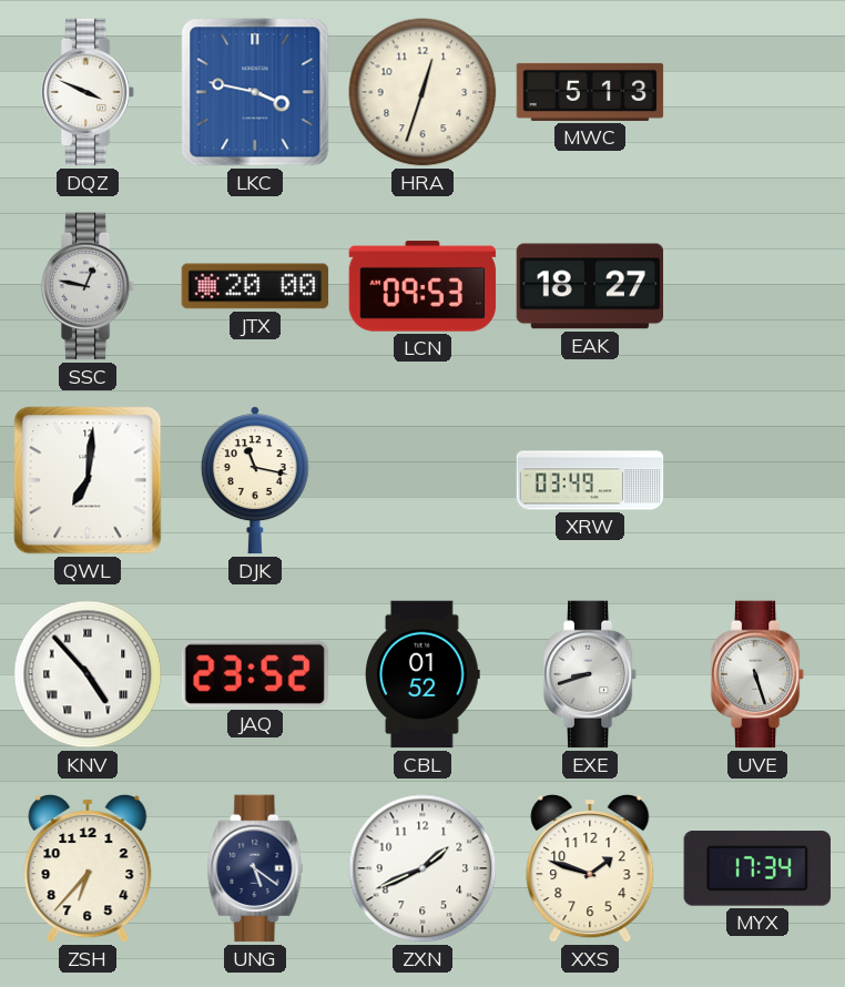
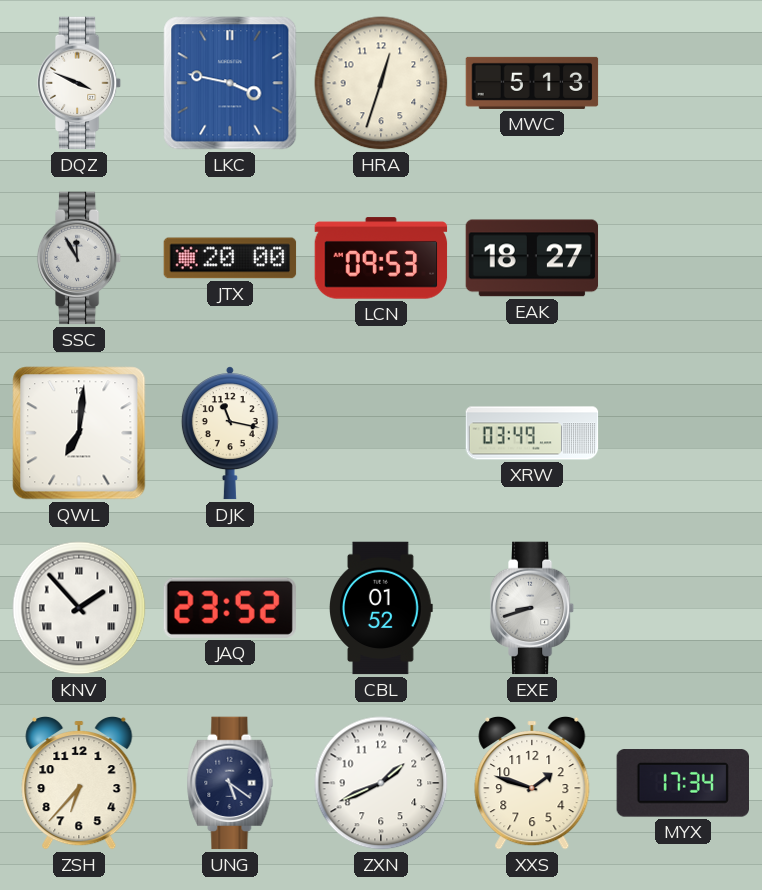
SSC: 12:47 -> 11:55
KNV: 4:53 -> 1:53
UVE: 5:27 -> none
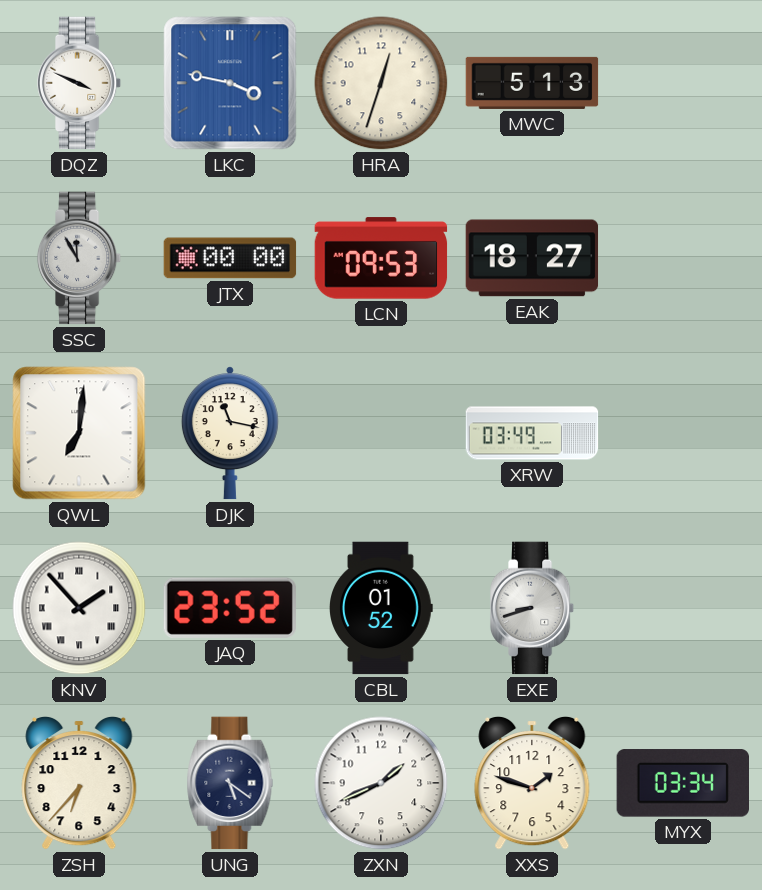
JTX: 20:00 -> 00:00
MYX: 17:34 -> 03:34
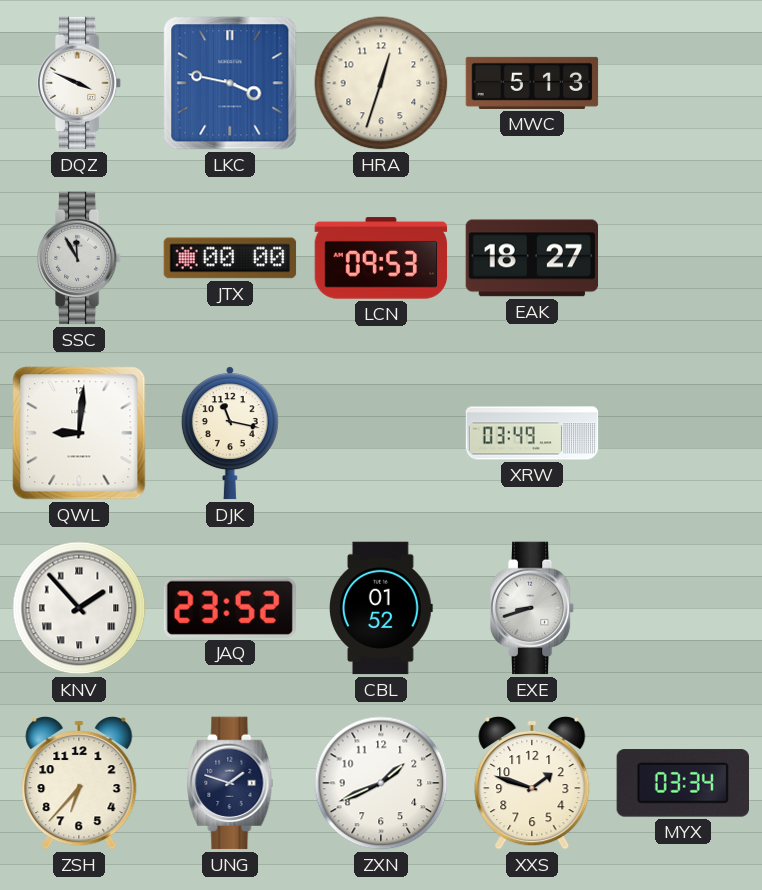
QWL: 7:01 -> 9:01
UNG: 5:21 -> 1:48
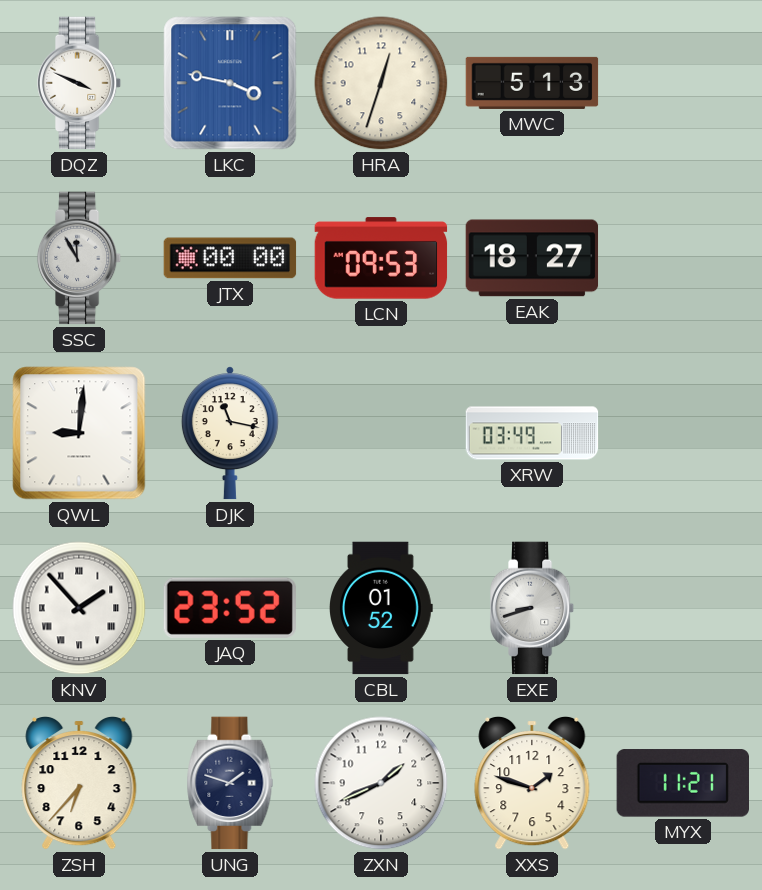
MYX: 03:34 -> 11:21
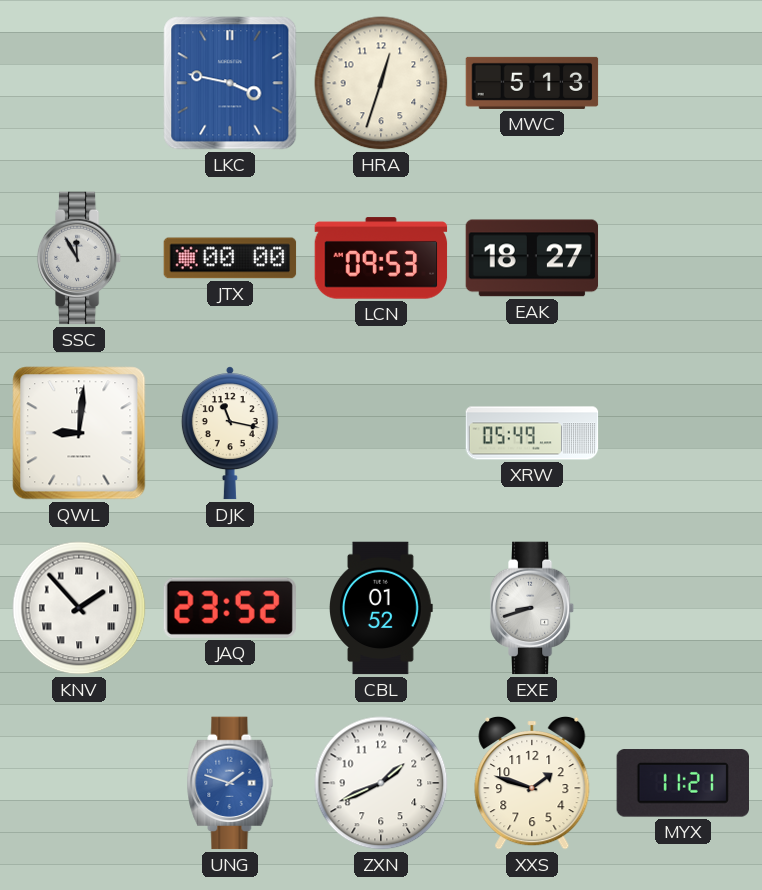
DQZ: 3:49 -> none
XRW: 03:49 -> 05:49
ZSH: 6:37 -> none
UNG dial: navy -> blue
